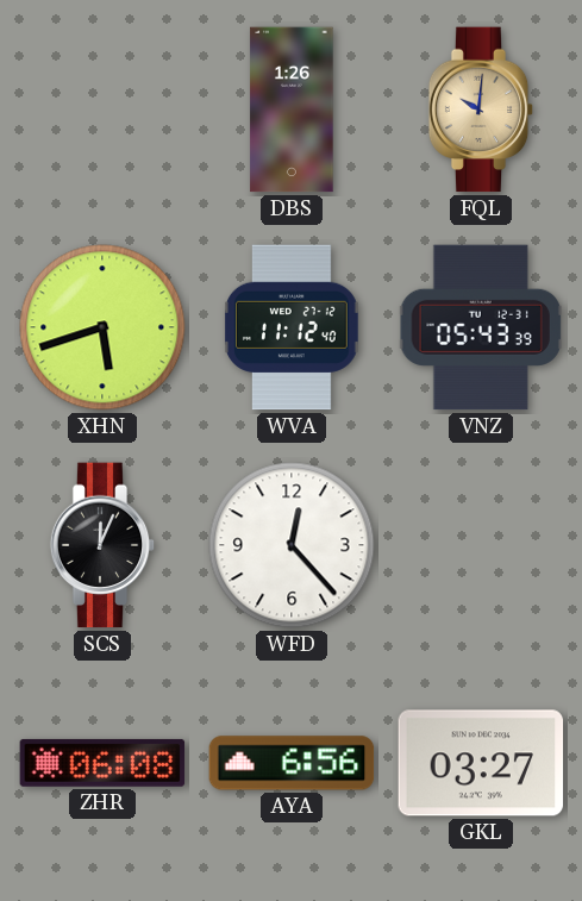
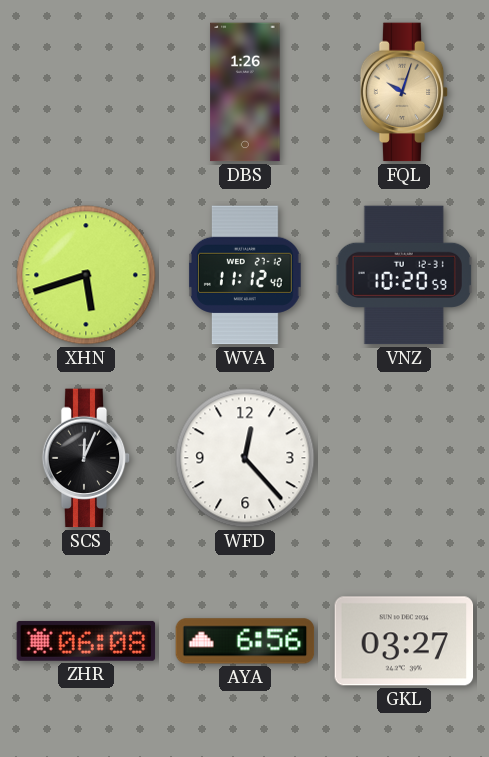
FQL: 10:01 -> 10:03
VNZ: 05:43 -> 10:20
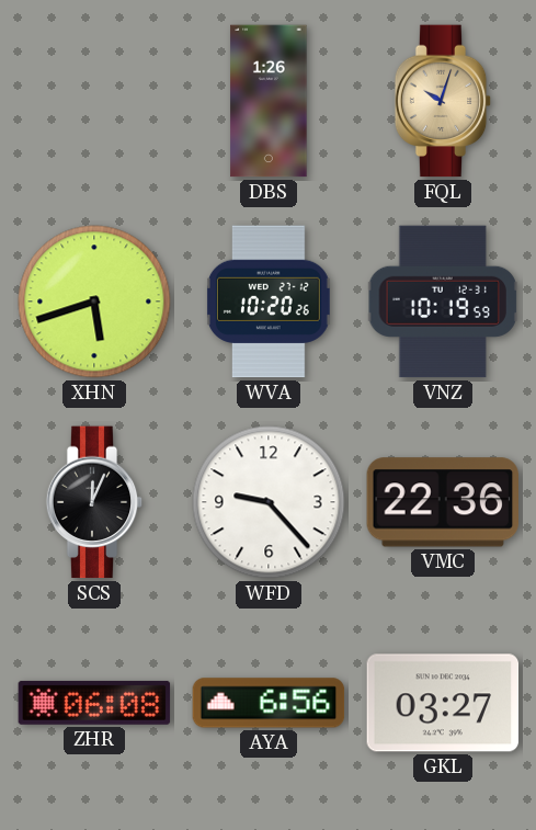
WVA: 11:12 -> 10:20
VNZ: 10:20 -> 10:19
WFD: 12:23 -> 9:23
VMC: none -> 22:36
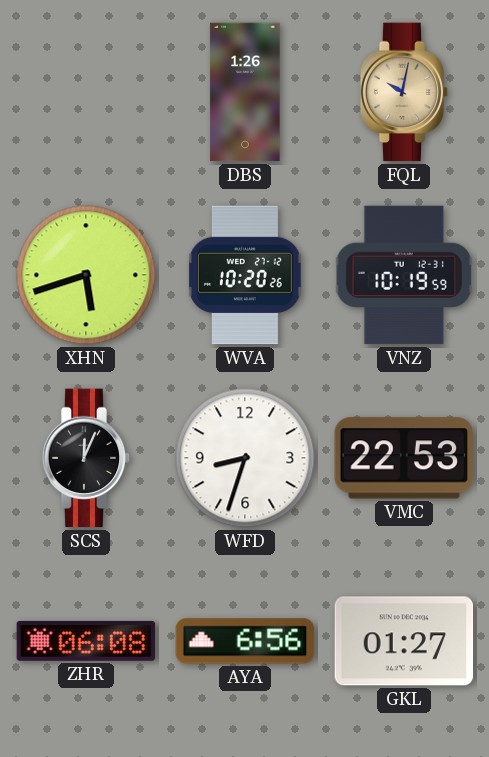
FQL: 10:03 -> 10:02
WFD: 9:23 -> 8:33
VMC: 22:36 -> 22:53
GKL: 03:27 -> 01:27
